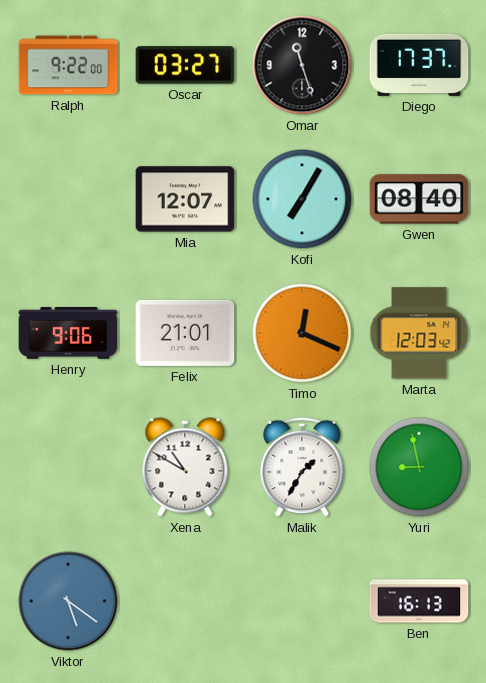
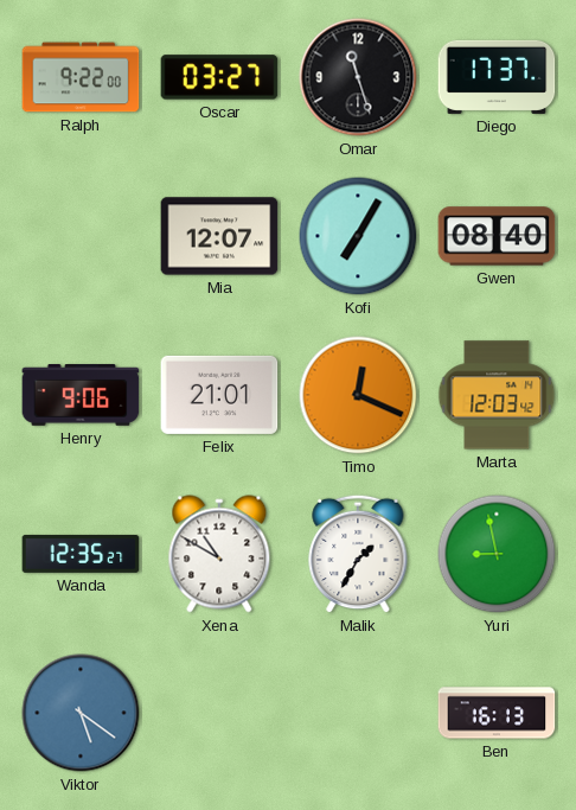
Wanda: none -> 12:35
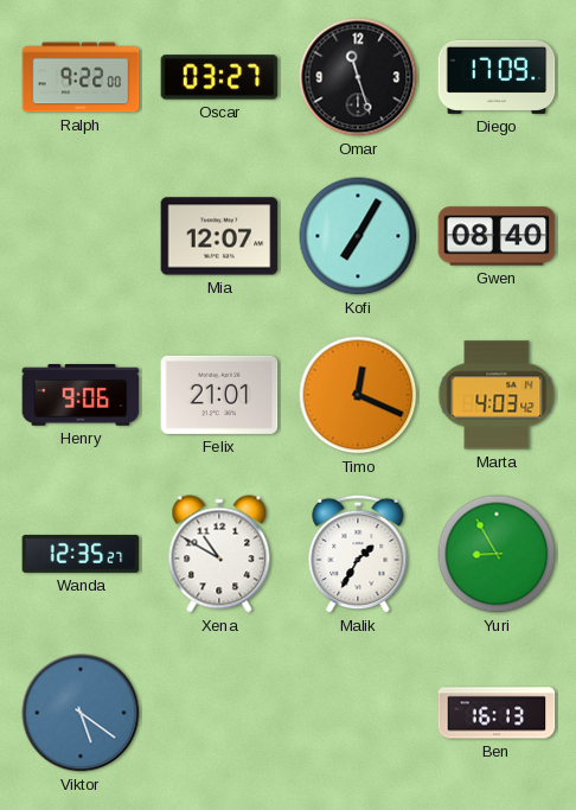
Diego: 17:37 -> 17:09
Marta: 12:03 -> 4:03
Yuri: 8:58 -> 8:55
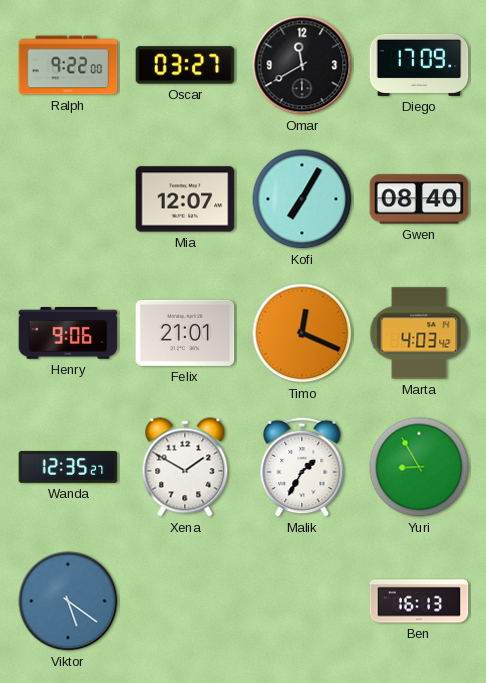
Omar: 11:27 -> 11:40
Xena: 10:50 -> 1:50
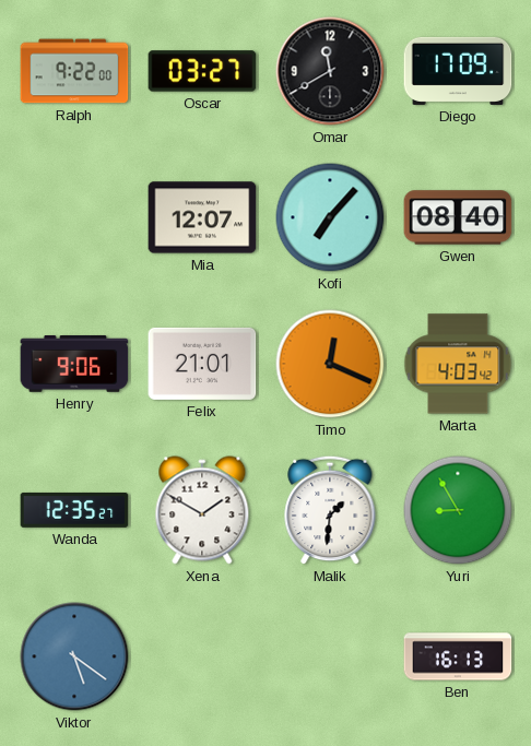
Kofi: 7:05 -> 7:07
Malik: 1:35 -> 1:31
